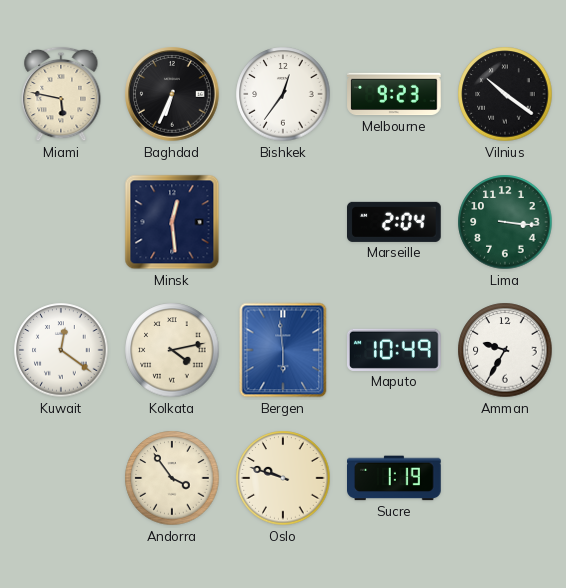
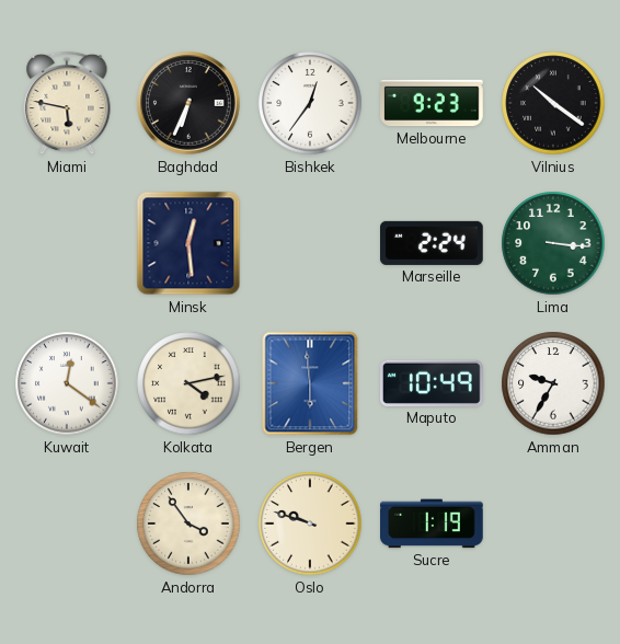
Marseille: 2:04 -> 2:24
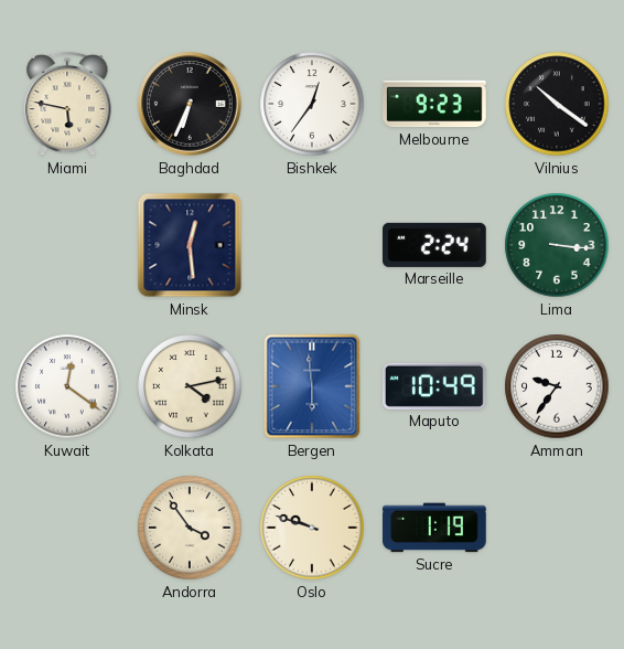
Amman: 9:35 -> 9:36
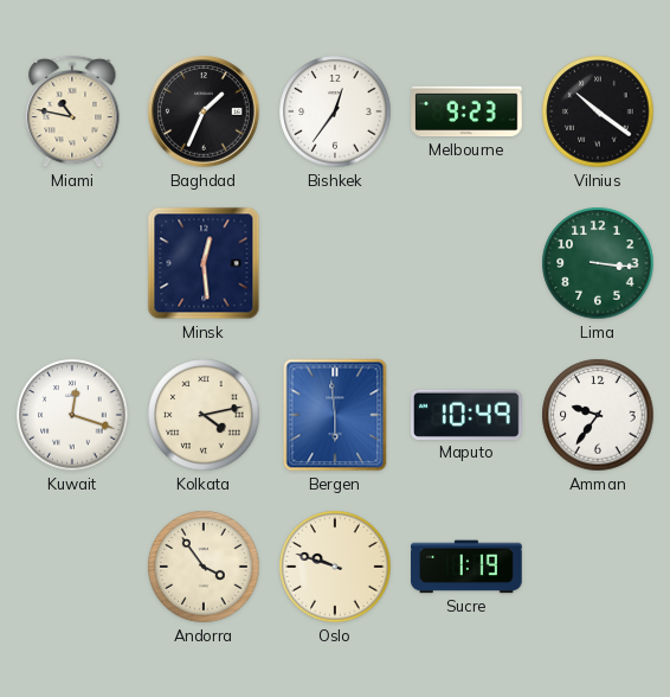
Miami: 5:47 -> 10:47
Baghdad: 6:34 -> 1:34
Marseille: 2:24 -> none
Kuwait: 12:21 -> 12:18
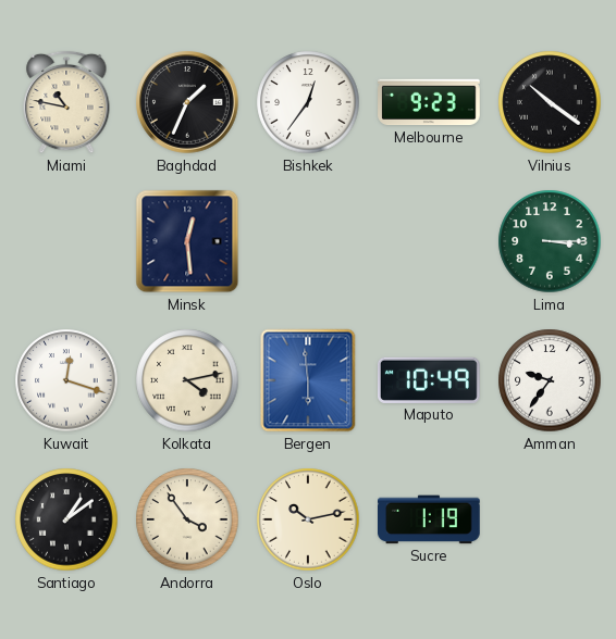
Lima: 3:16 -> 3:15
Santiago: none -> 1:09
Oslo: 9:48 -> 10:13
